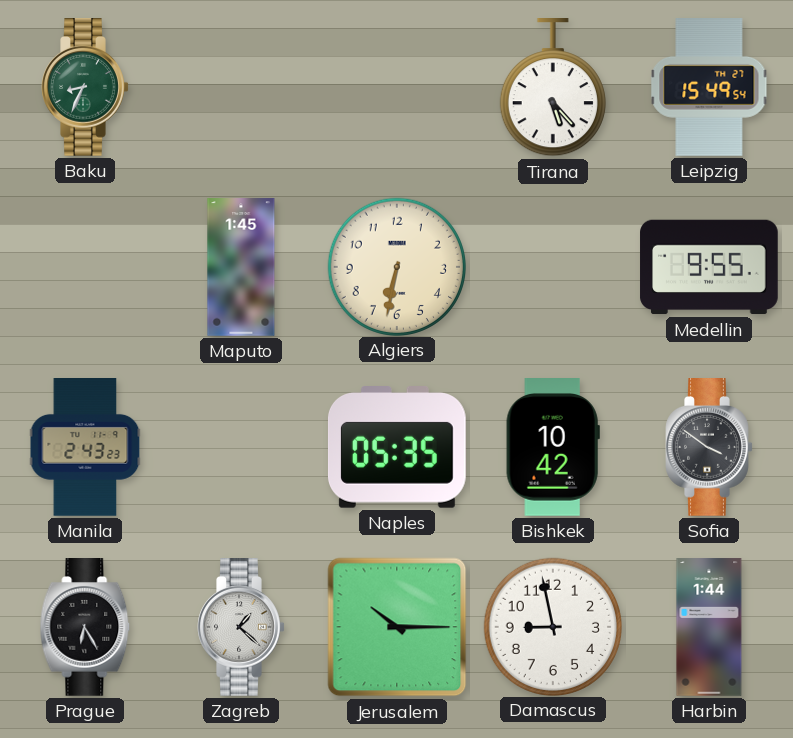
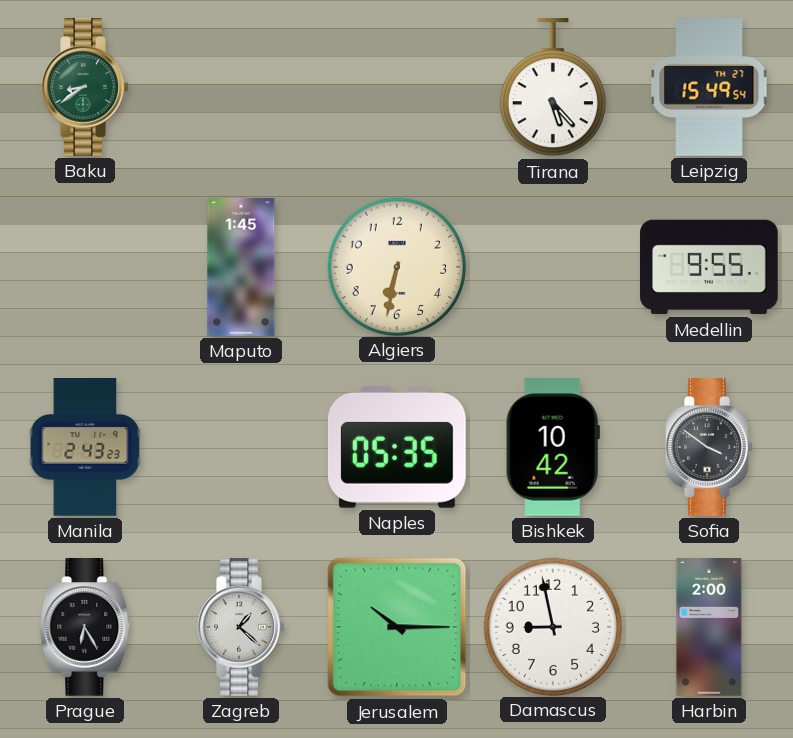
Baku: 8:34 -> 8:39
Harbin: 1:44 -> 2:00
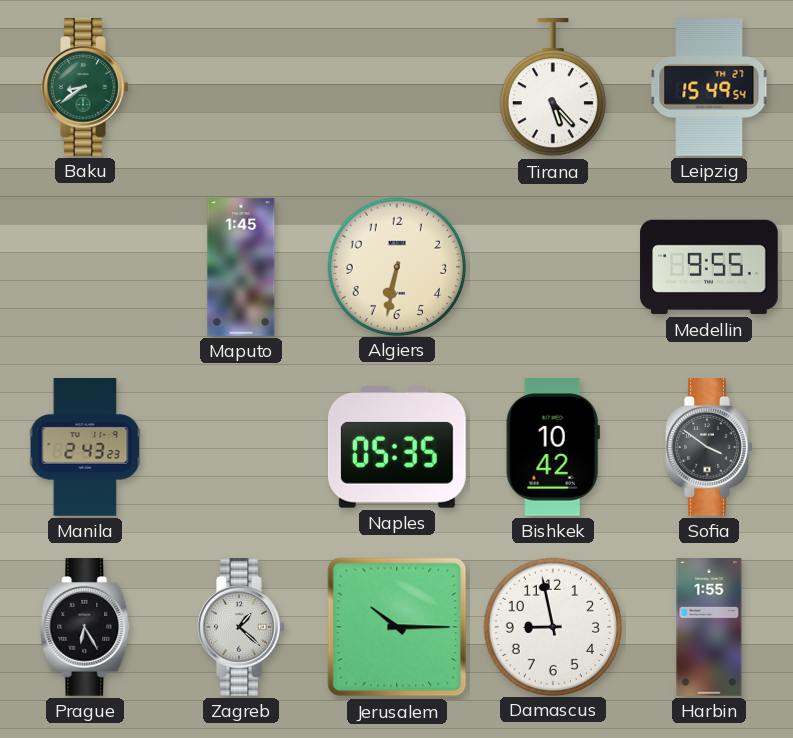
Harbin: 2:00 -> 1:55
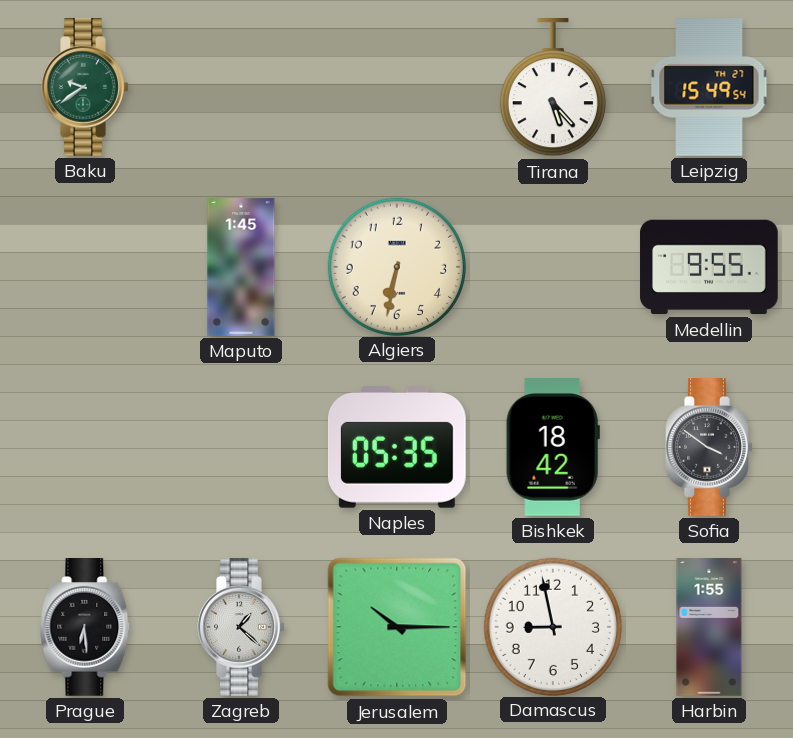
Baku: 8:39 -> 9:39
Manila: 2:43 -> none
Bishkek: 10:42 -> 18:42
Prague: 6:25 -> 6:29
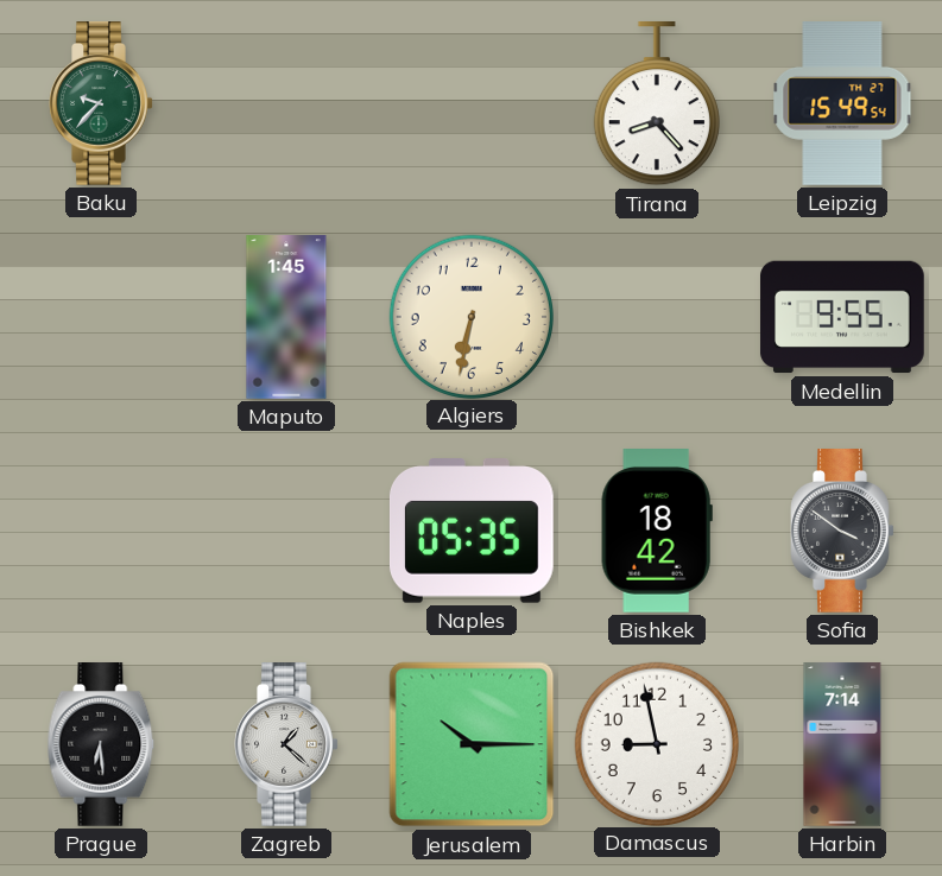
Baku: 9:39 -> 9:37
Tirana: 5:23 -> 8:23
Harbin: 1:55 -> 7:14
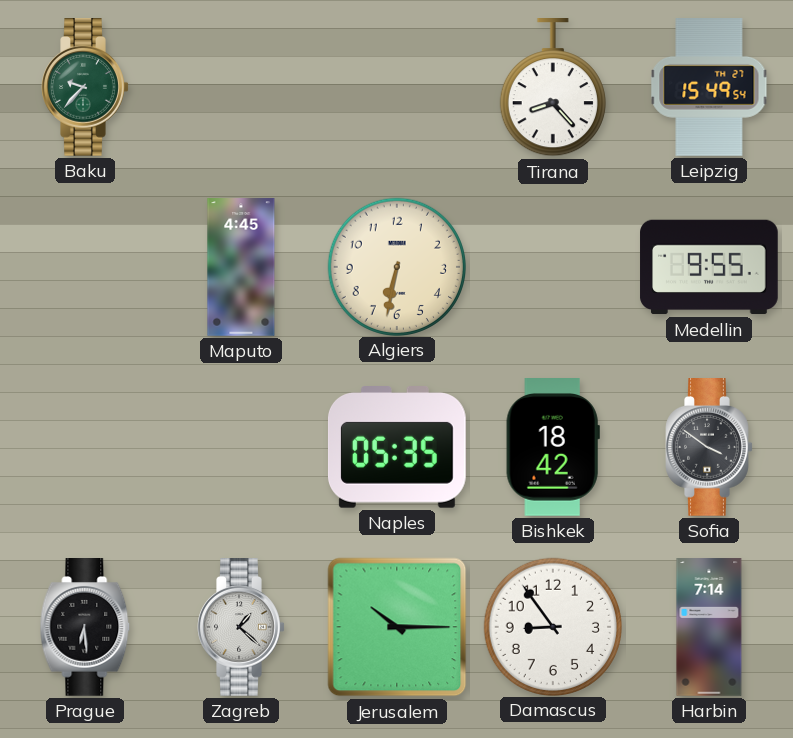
Maputo: 1:45 -> 4:45
Damascus: 8:58 -> 8:54
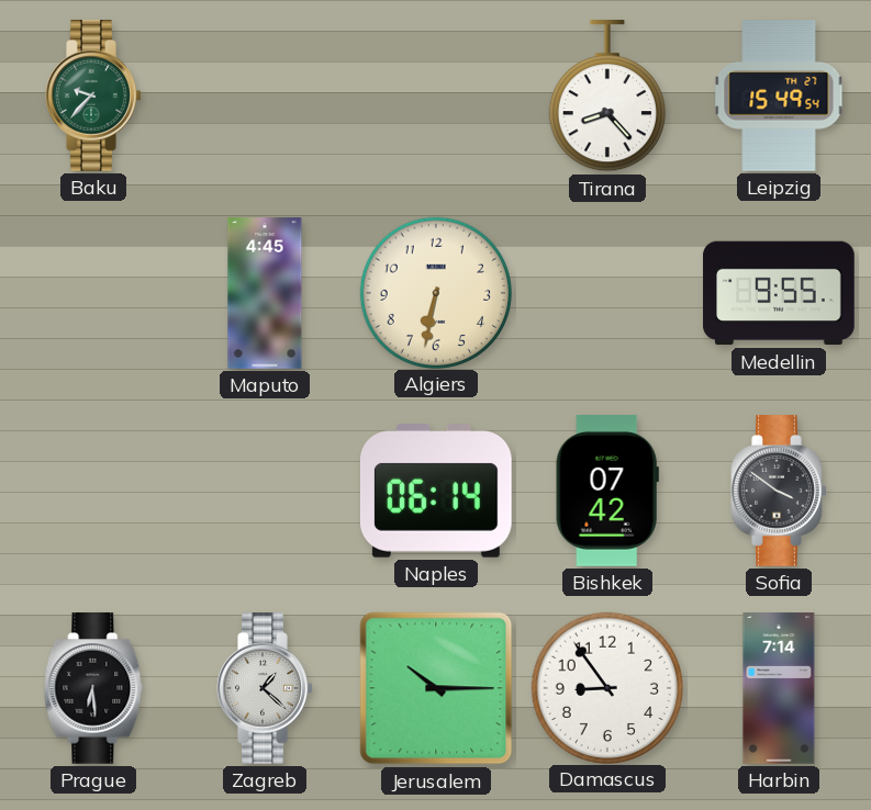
Naples: 05:35 -> 06:14
Bishkek: 18:42 -> 07:42
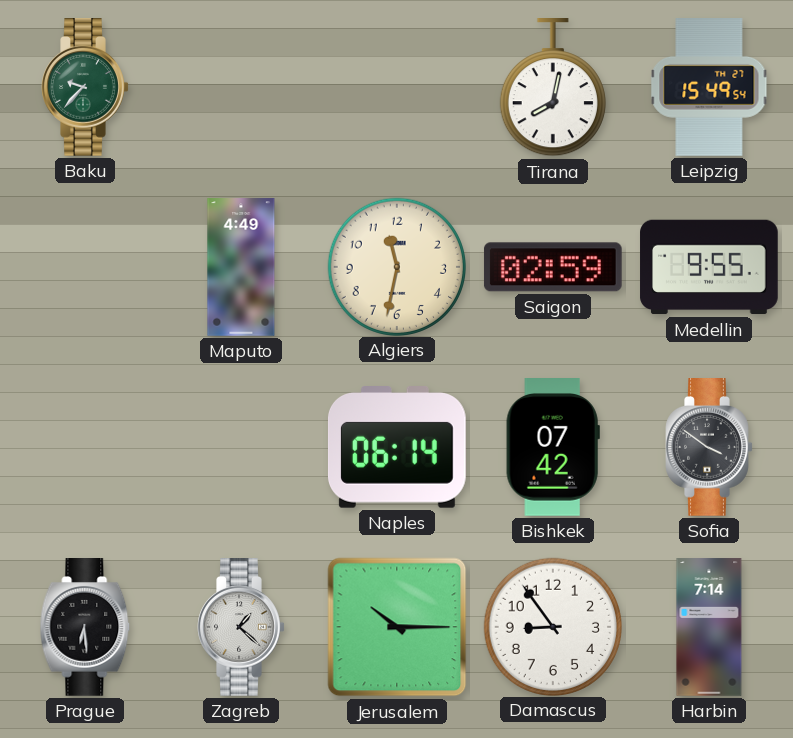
Tirana: 8:23 -> 8:02
Maputo: 4:45 -> 4:49
Algiers: 6:32 -> 11:32
Saigon: none -> 02:59
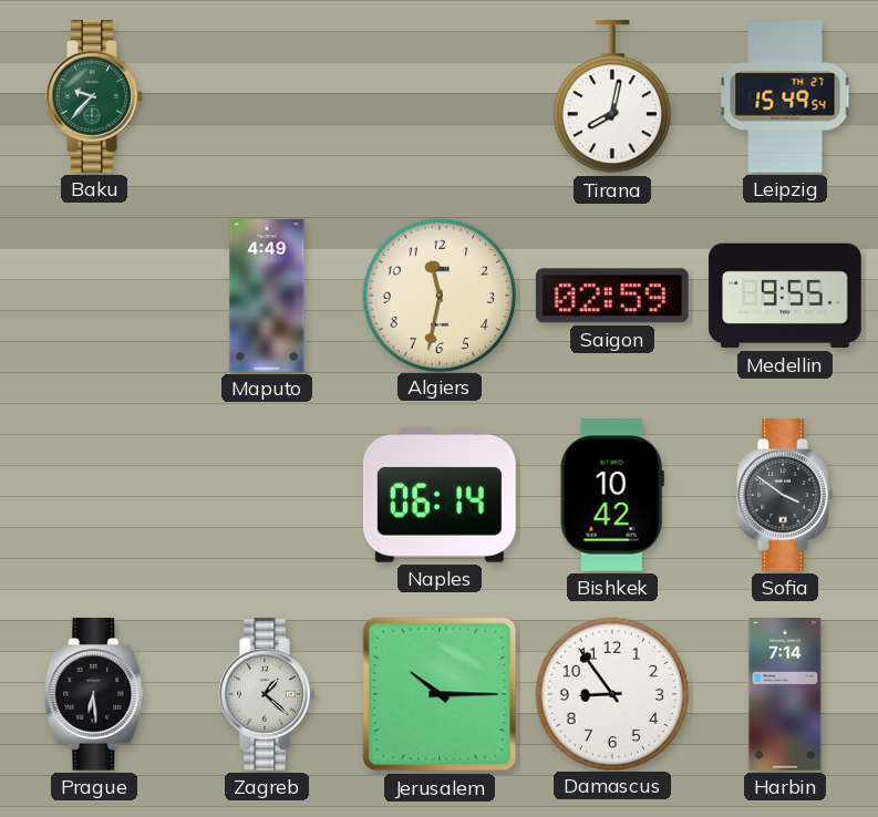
Bishkek: 07:42 -> 10:42
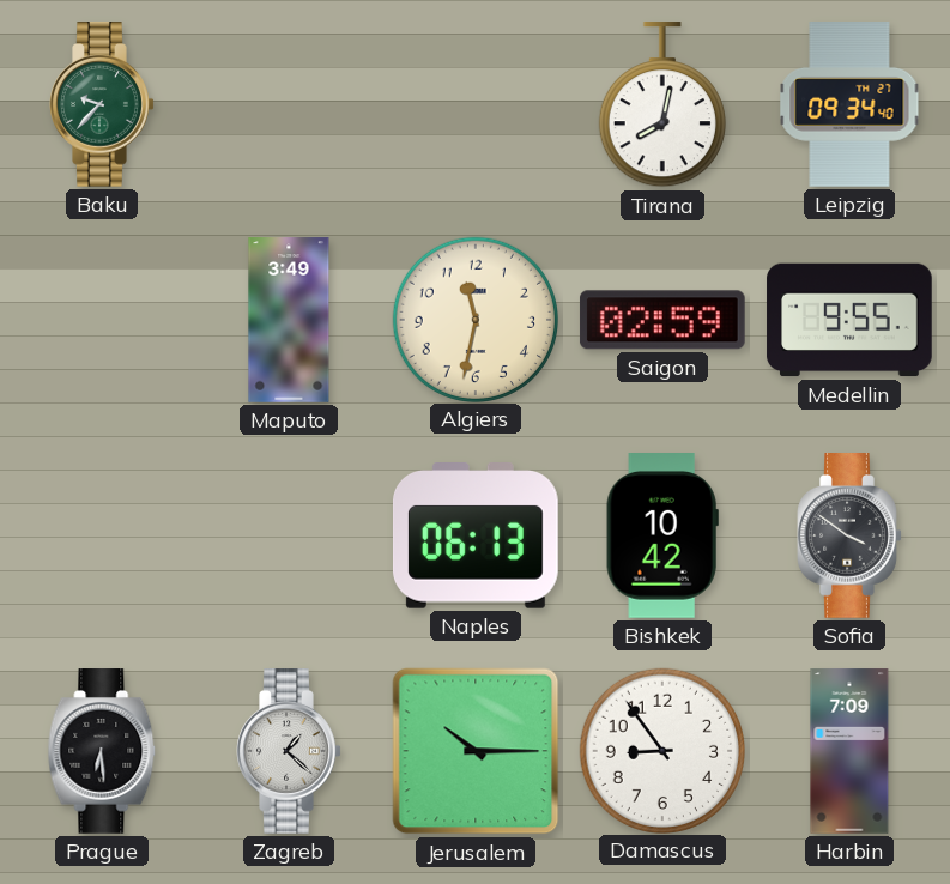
Leipzig: 15:49 -> 09:34
Maputo: 4:49 -> 3:49
Naples: 06:14 -> 06:13
Harbin: 7:14 -> 7:09
